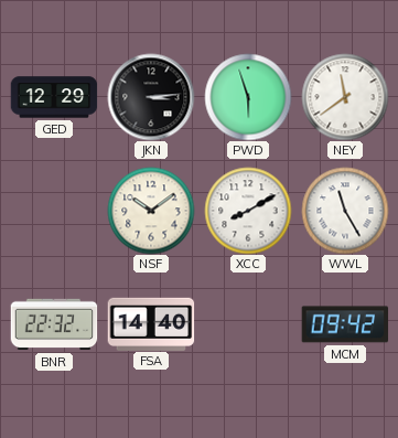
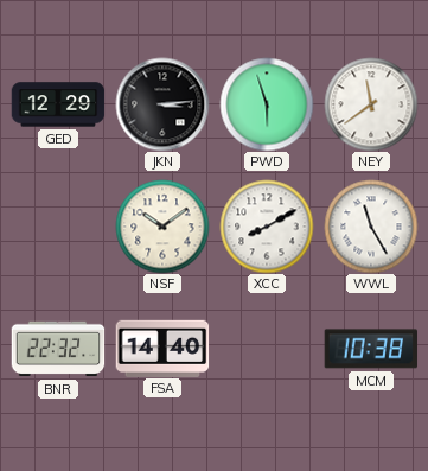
MCM: 09:42 -> 10:38
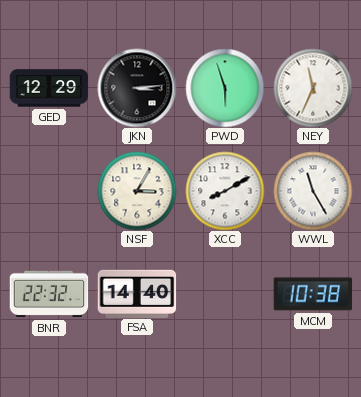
NEY: 11:39 -> 11:34
NSF: 10:09 -> 3:05
